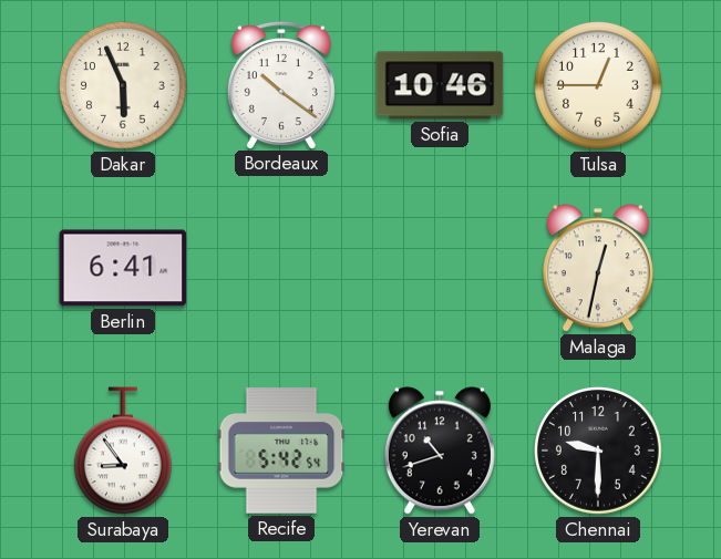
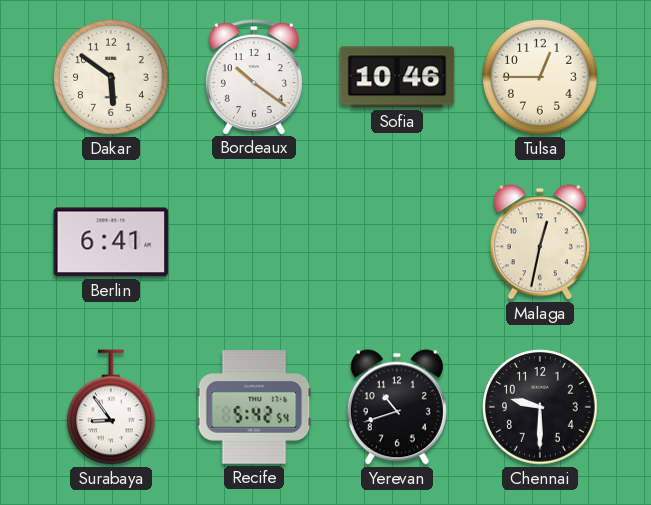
Dakar: 5:56 -> 5:51
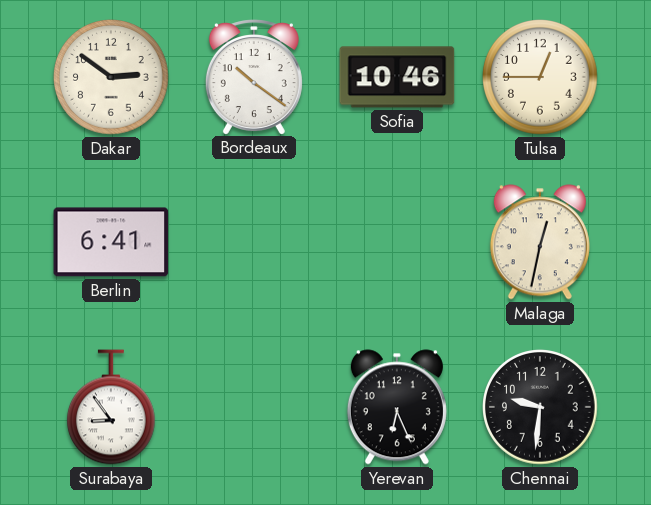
Dakar: 5:51 -> 2:51
Recife: 5:42 -> none
Yerevan: 10:42 -> 6:26
Chennai: 9:30 -> 9:31
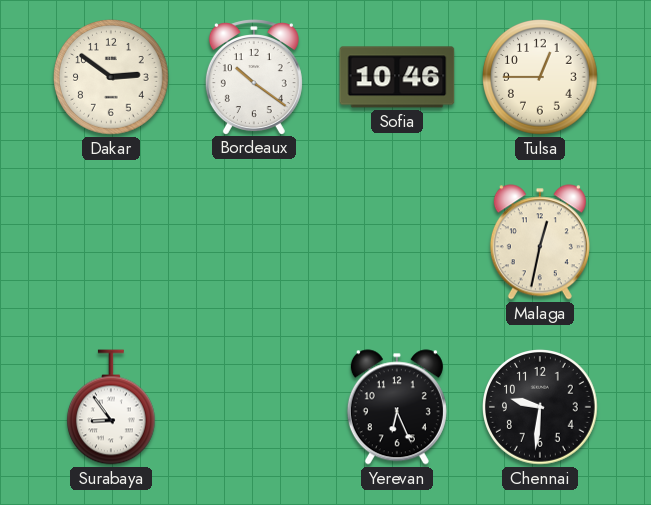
Berlin: 6:41 -> none
